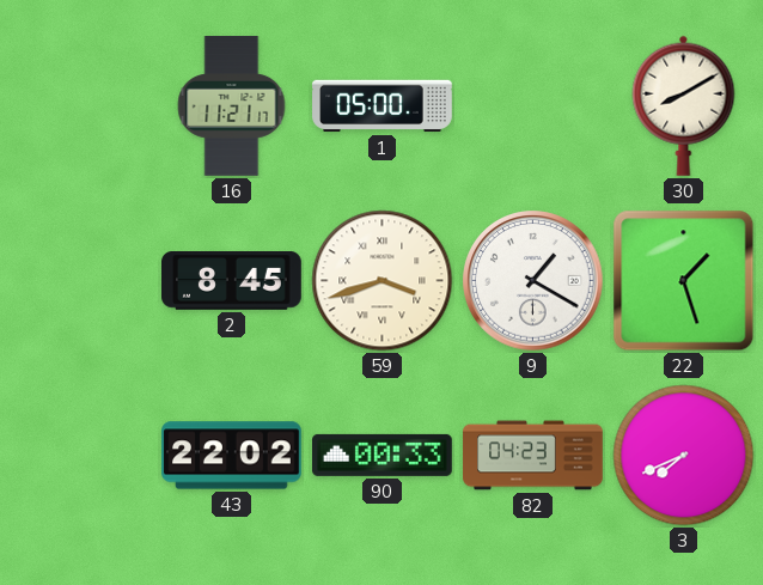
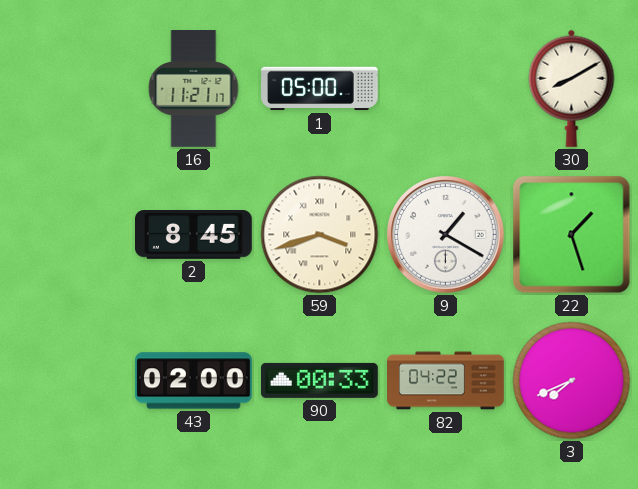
43: 22:02 -> 02:00
82: 04:23 -> 04:22
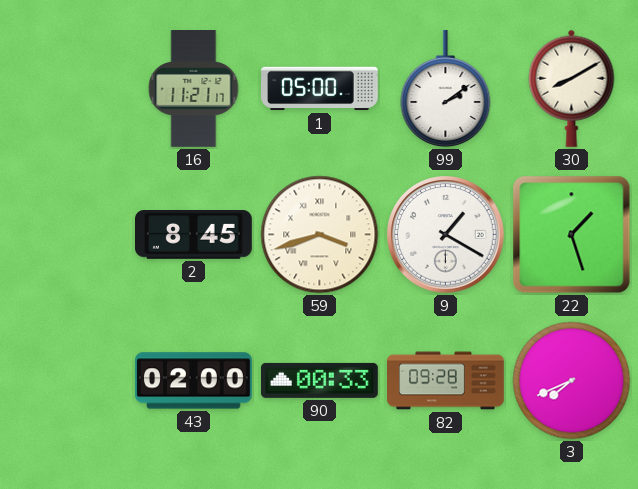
99: none -> 2:09
82: 04:22 -> 09:28
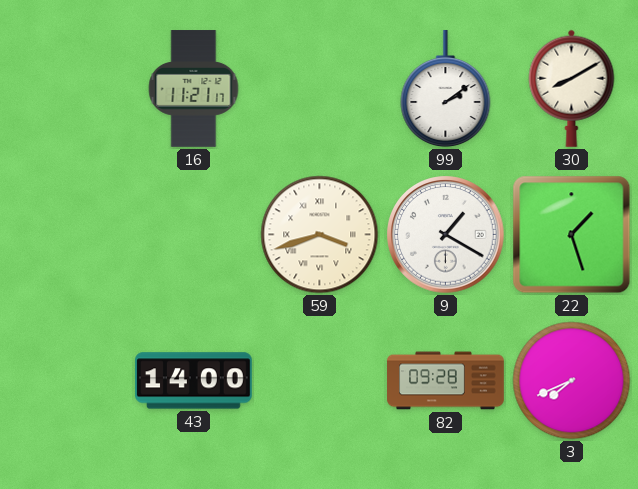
1: 05:00 -> none
2: 8:45 -> none
43: 02:00 -> 14:00
90: 00:33 -> none
